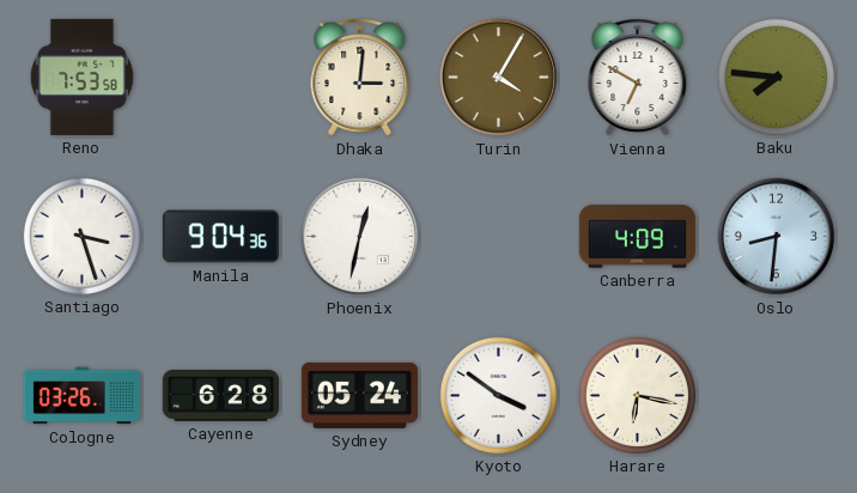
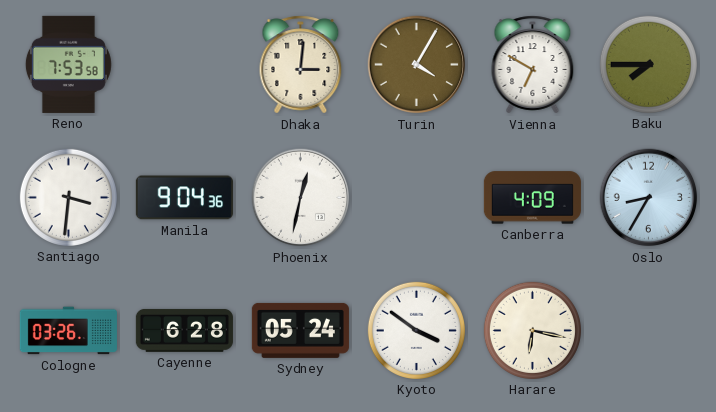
Baku: 7:46 -> 7:45
Santiago: 3:27 -> 3:31
Oslo: 8:31 -> 8:35
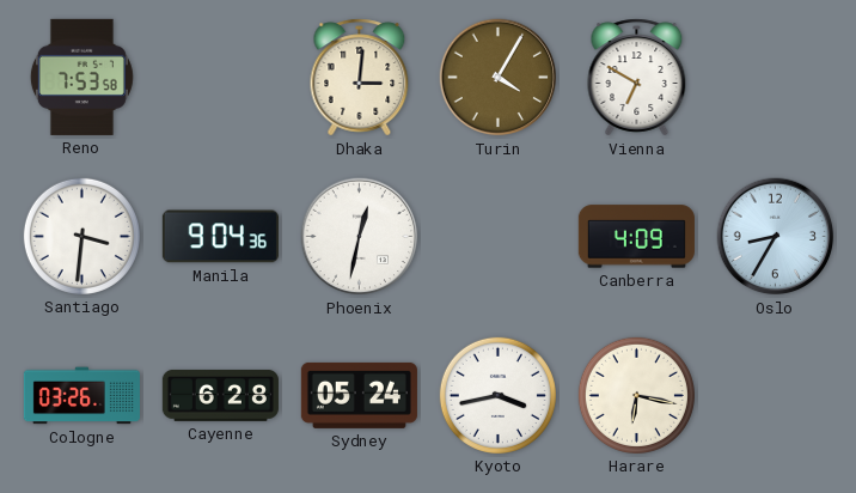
Baku: 7:45 -> none
Kyoto: 3:51 -> 3:43
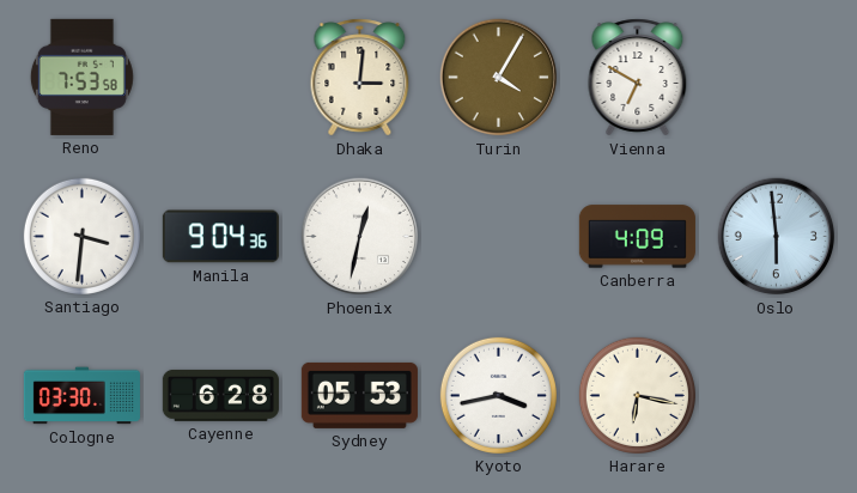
Oslo: 8:35 -> 5:59
Cologne: 03:26 -> 03:30
Sydney: 05:24 -> 05:53
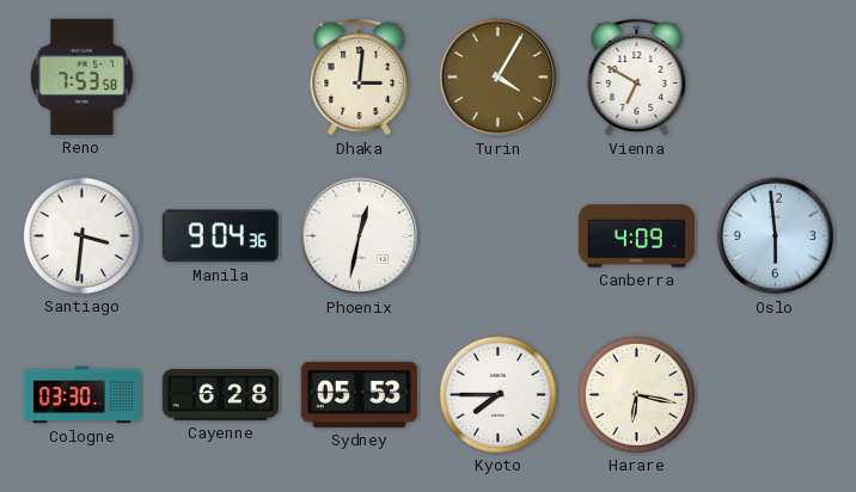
Kyoto: 3:43 -> 7:45
